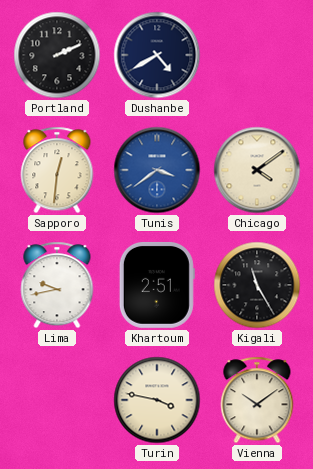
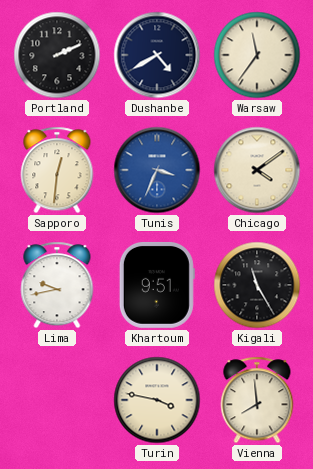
Warsaw: none -> 11:36
Tunis: 3:39 -> 3:34
Khartoum: 2:51 -> 9:51
Vienna: 10:09 -> 7:59
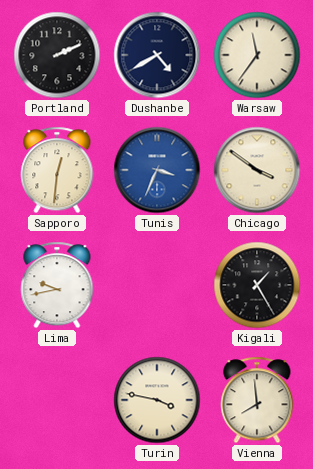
Chicago: 4:09 -> 3:51
Khartoum: 9:51 -> none
Kigali: 11:25 -> 1:25
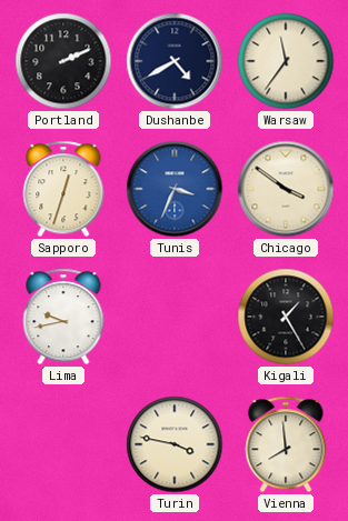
Sapporo: 12:31 -> 12:33
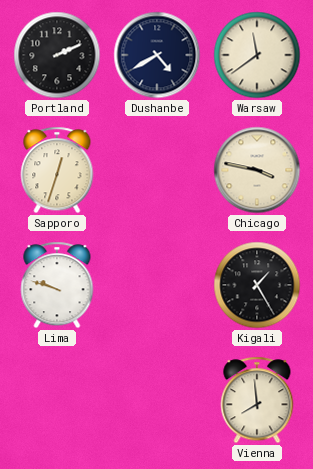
Warsaw: 11:36 -> 11:39
Tunis: 3:34 -> none
Chicago: 3:51 -> 3:47
Lima: 9:43 -> 9:48
Turin: 3:47 -> none
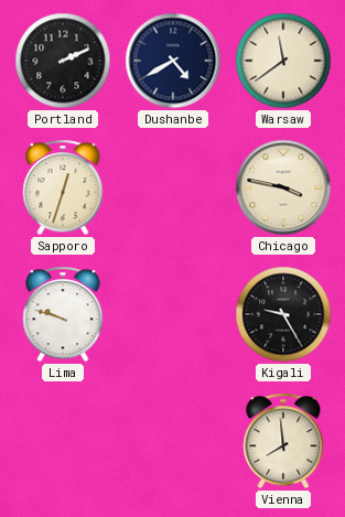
Kigali: 1:25 -> 9:25
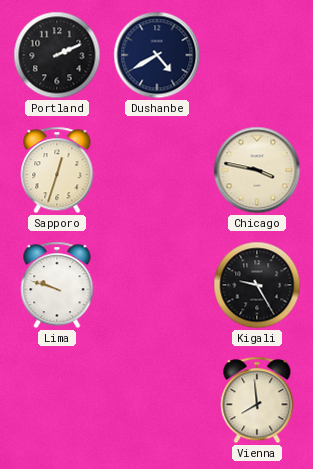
Warsaw: 11:39 -> none
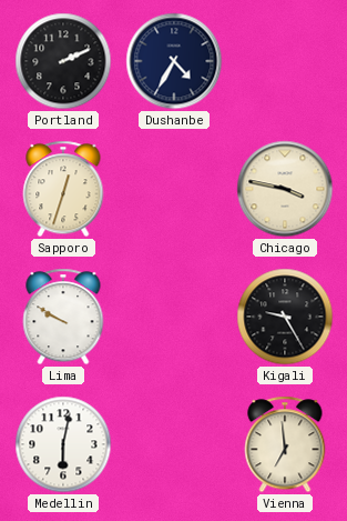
Dushanbe: 4:40 -> 4:35
Lima: 9:48 -> 9:50
Medellin: none -> 6:02
Vienna: 7:59 -> 6:59
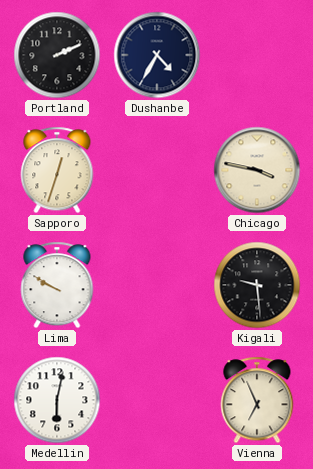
Kigali: 9:25 -> 9:29
Vienna: 6:59 -> 6:56
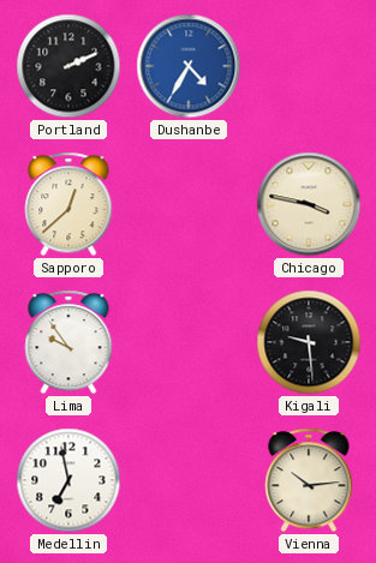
Dushanbe dial: navy -> blue
Sapporo: 12:33 -> 12:38
Lima: 9:50 -> 9:54
Medellin: 6:02 -> 6:58
Vienna: 6:56 -> 10:14
